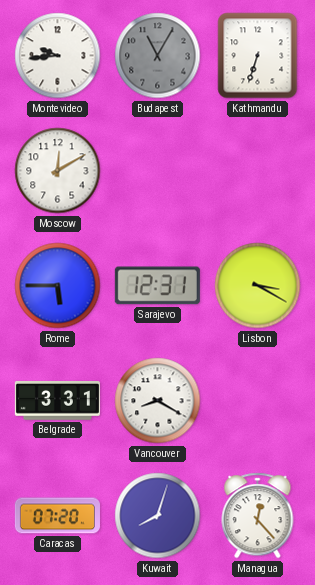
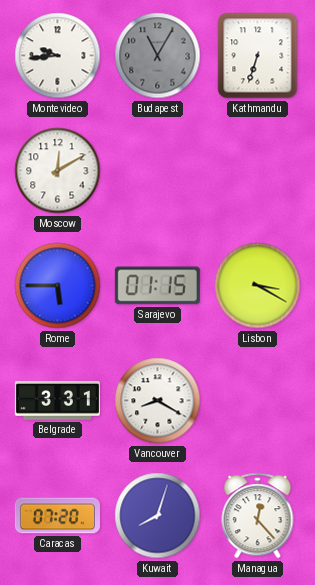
Sarajevo: 12:31 -> 01:15
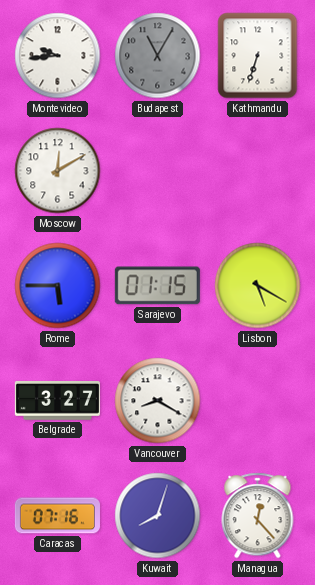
Lisbon: 3:20 -> 5:20
Belgrade: 3:31 -> 3:27
Caracas: 07:20 -> 07:16
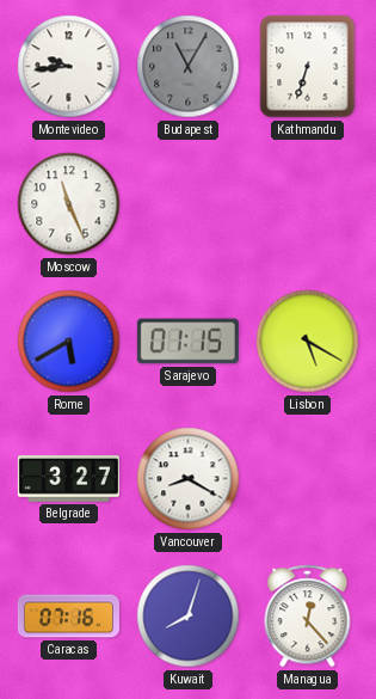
Moscow: 12:10 -> 11:26
Rome: 5:45 -> 5:40
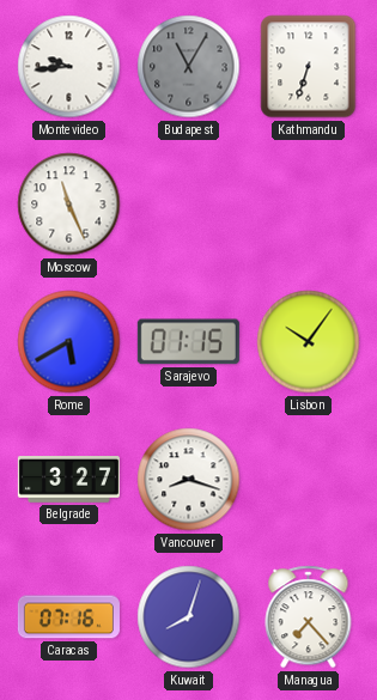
Lisbon: 5:20 -> 10:06
Vancouver: 8:20 -> 8:18
Managua: 12:23 -> 7:23
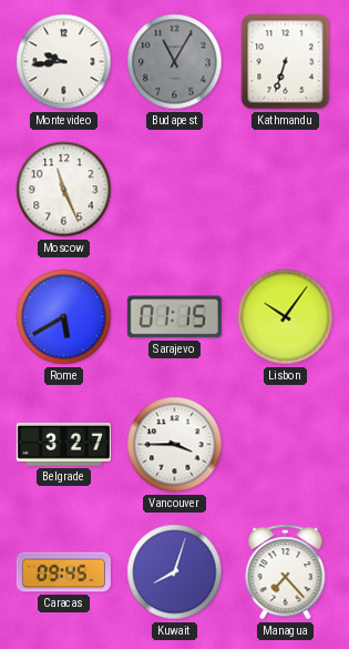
Vancouver: 8:18 -> 3:45
Caracas: 07:16 -> 09:45
